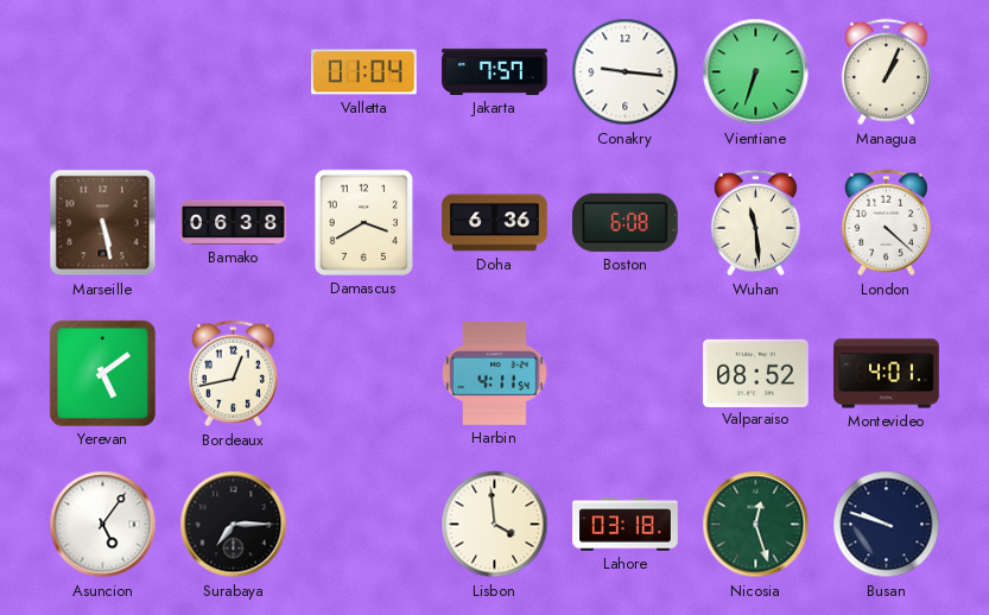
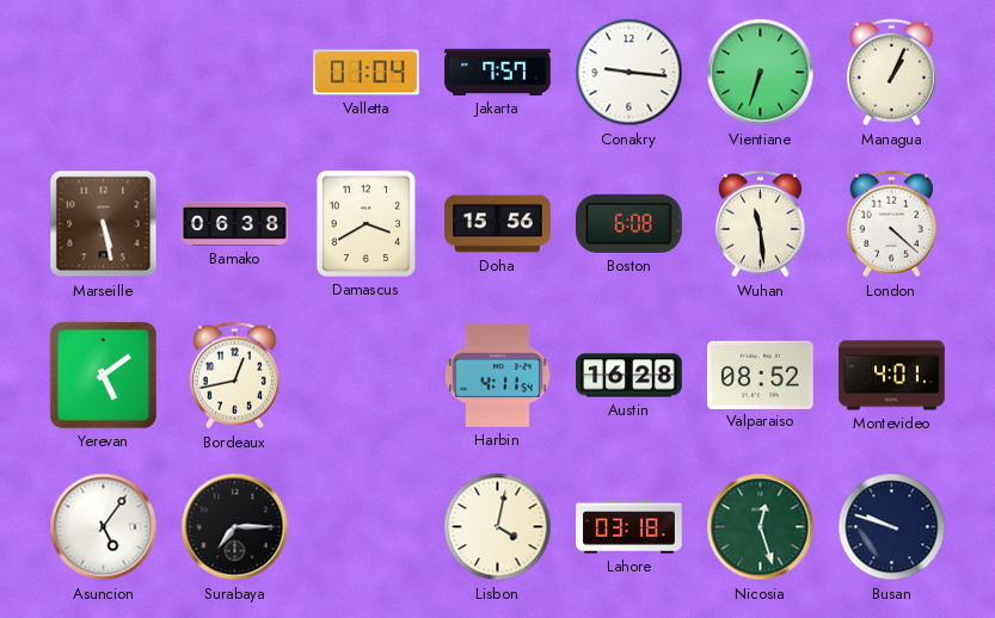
Doha: 6:36 -> 15:56
Austin: none -> 16:28
Lisbon: 3:59 -> 4:02
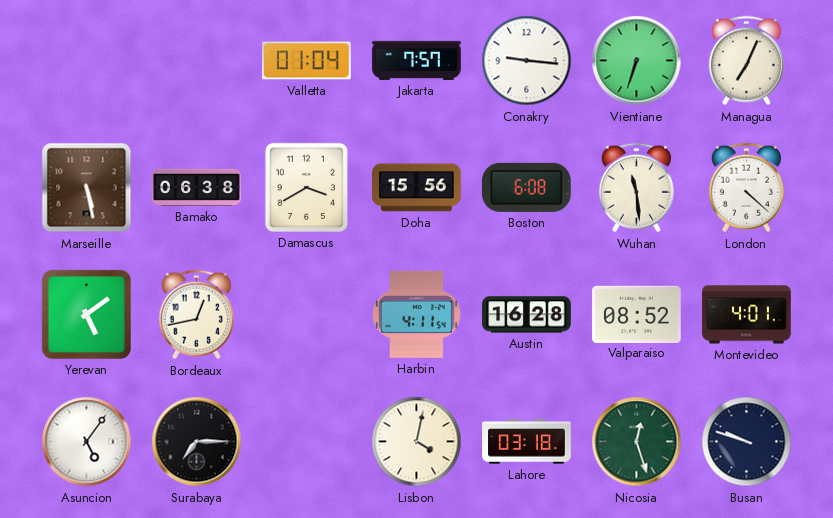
Managua: 1:04 -> 7:04
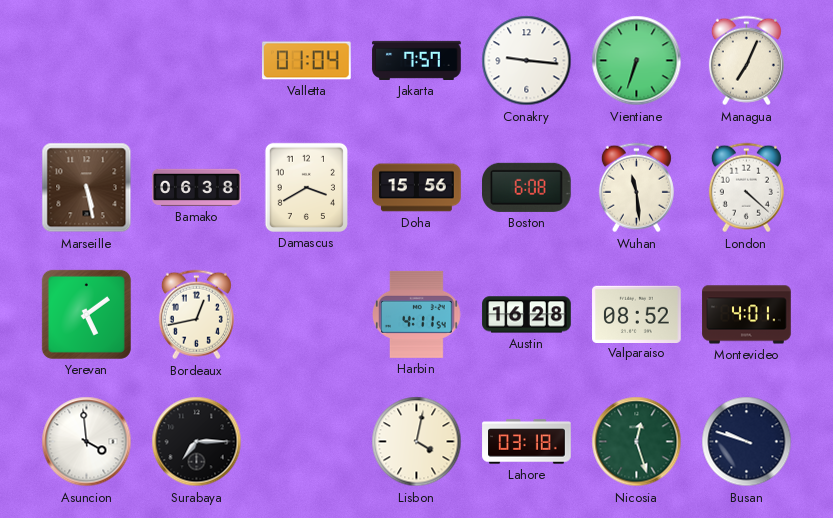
Asuncion: 5:06 -> 3:59
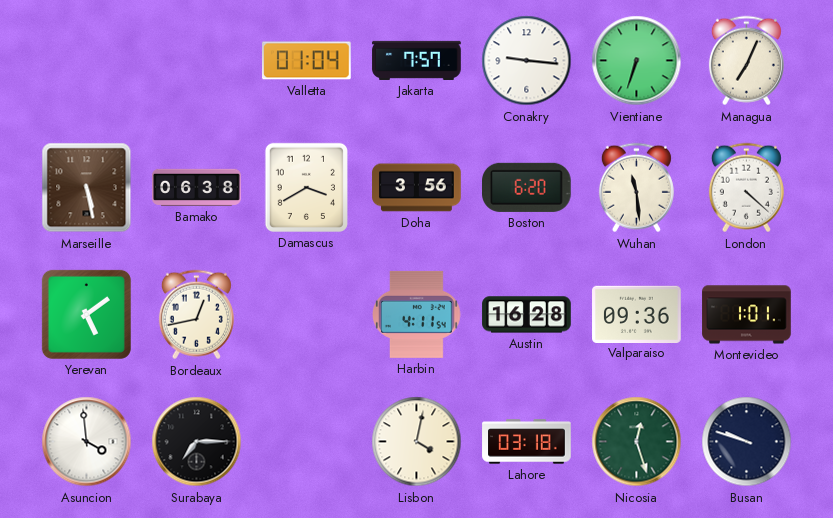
Doha: 15:56 -> 3:56
Boston: 6:08 -> 6:20
Valparaiso: 08:52 -> 09:36
Montevideo: 4:01 -> 1:01
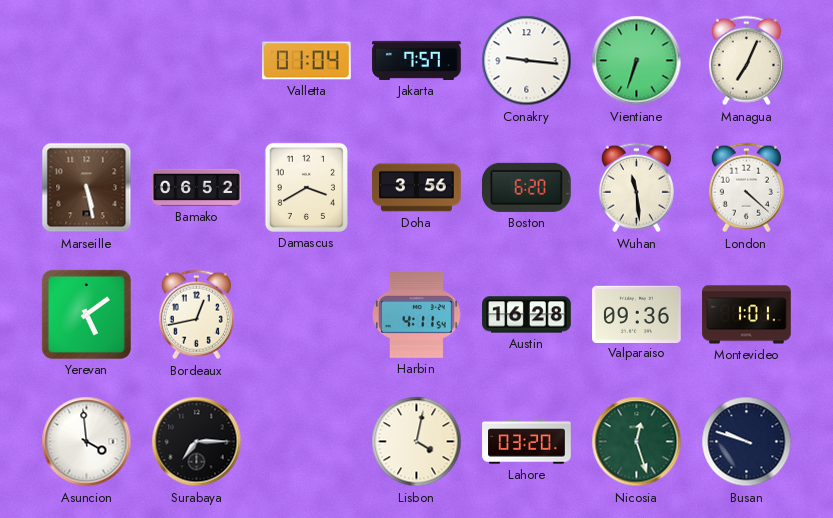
Bamako: 06:38 -> 06:52
Lahore: 03:18 -> 03:20
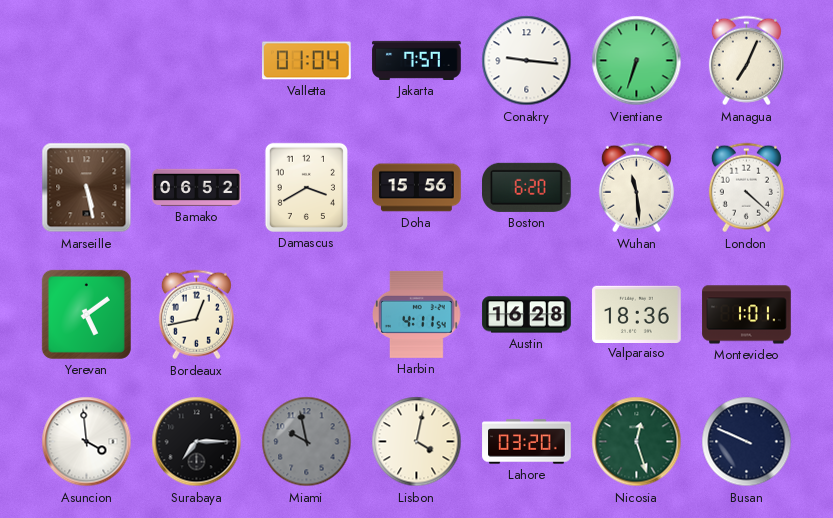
Doha: 3:56 -> 15:56
Valparaiso: 09:36 -> 18:36
Miami: none -> 9:58
Busan: 9:48 -> 9:49
